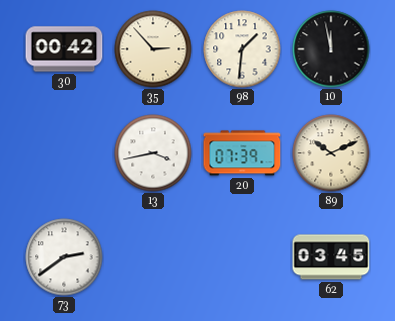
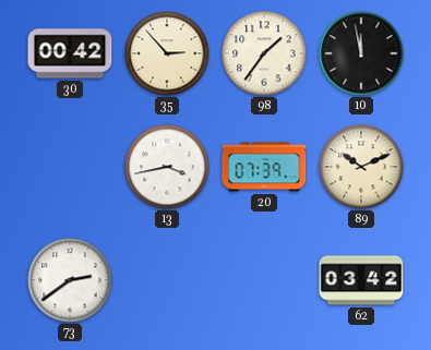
98: 1:31 -> 1:36
62: 03:45 -> 03:42
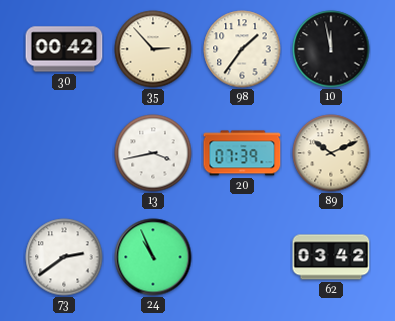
24: none -> 10:56
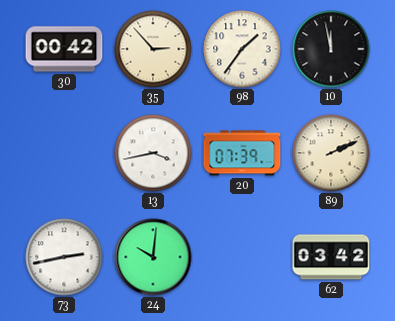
89: 10:11 -> 2:11
73: 2:39 -> 2:43
24: 10:56 -> 10:01
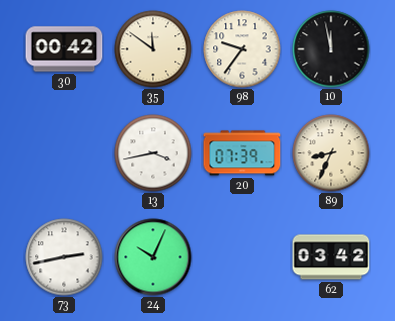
35: 2:53 -> 11:51
98: 1:36 -> 9:36
89: 2:11 -> 8:34
24: 10:01 -> 10:04
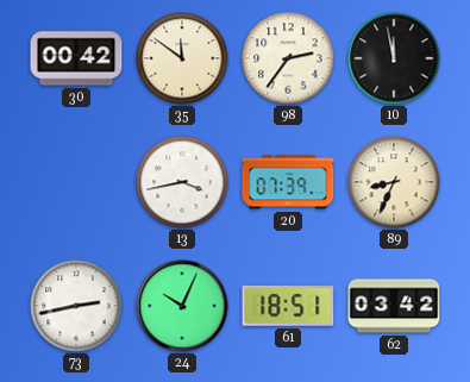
98: 9:36 -> 2:36
61: none -> 18:51
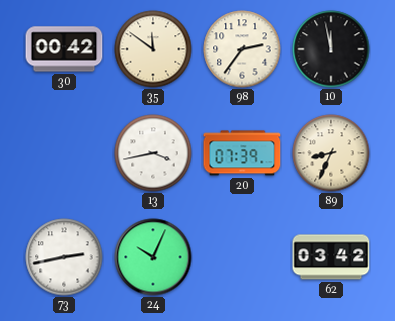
61: 18:51 -> none
